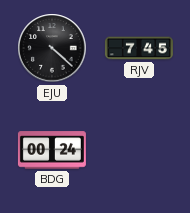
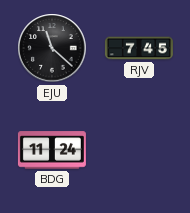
EJU: 4:22 -> 11:22
BDG: 00:24 -> 11:24
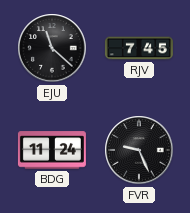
FVR: none -> 9:26
